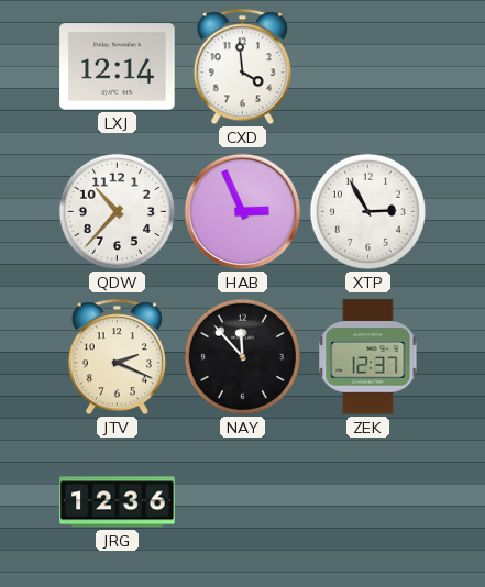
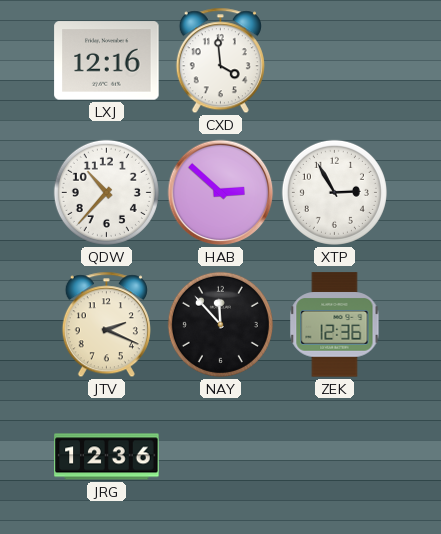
LXJ: 12:14 -> 12:16
HAB: 2:56 -> 2:52
ZEK: 12:37 -> 12:36
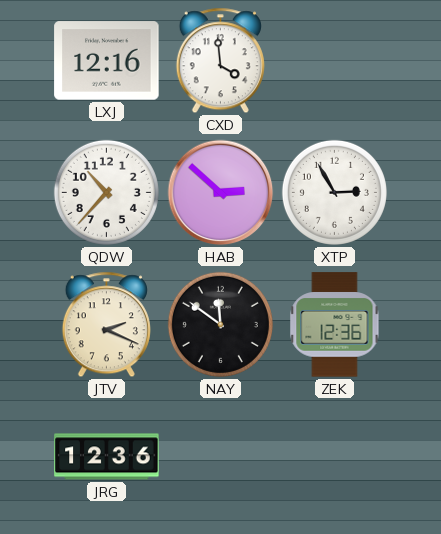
NAY: 11:53 -> 11:51
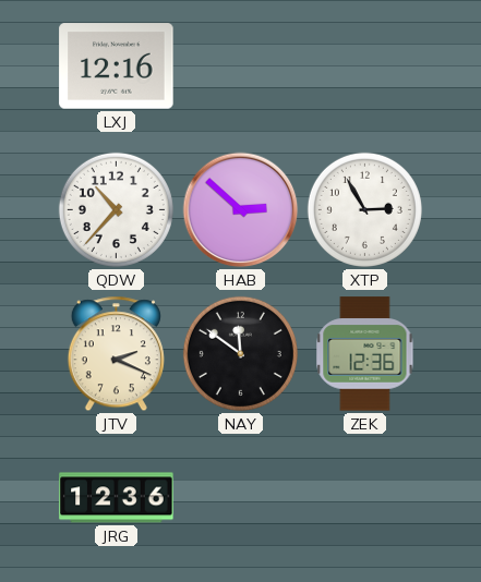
CXD: 3:59 -> none
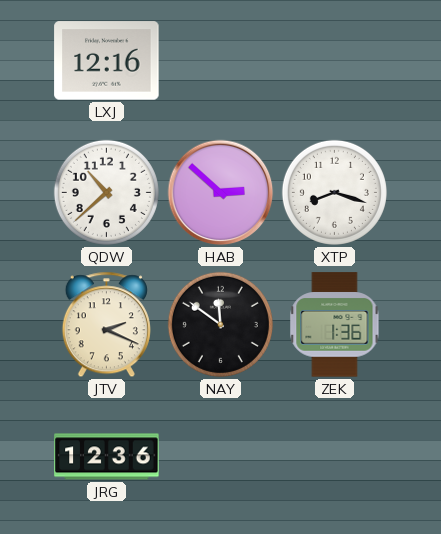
QDW: 10:37 -> 10:38
XTP: 2:55 -> 8:18
ZEK: 12:36 -> 1:36
